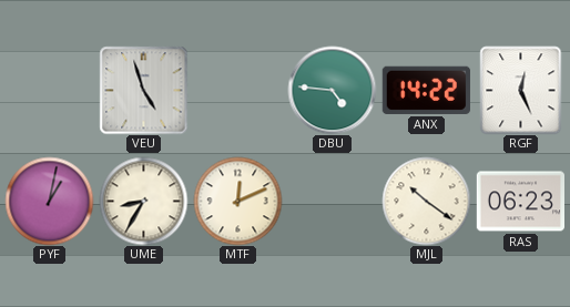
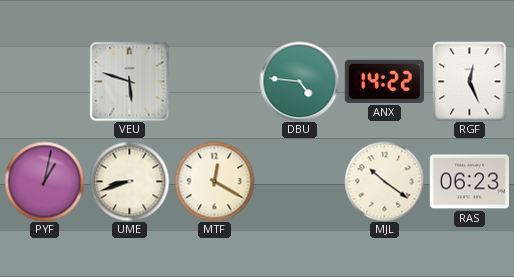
VEU: 4:57 -> 5:48
UME: 8:35 -> 8:42
MTF: 12:11 -> 12:20
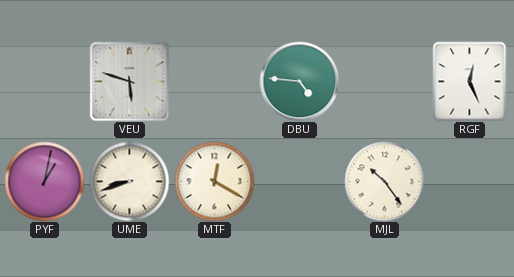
ANX: 14:22 -> none
MJL: 10:21 -> 10:24
RAS: 06:23 -> none
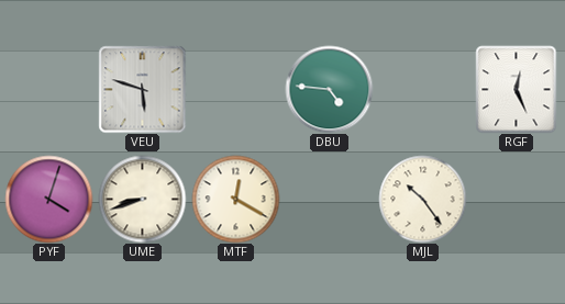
PYF: 1:02 -> 4:03
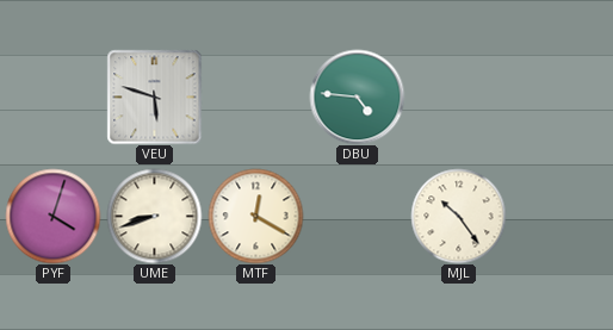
RGF: 12:26 -> none
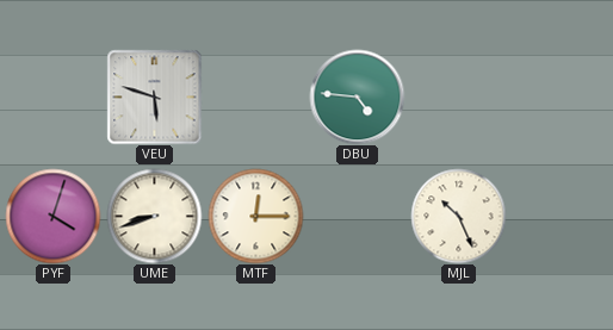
MTF: 12:20 -> 12:15
MJL: 10:24 -> 10:26
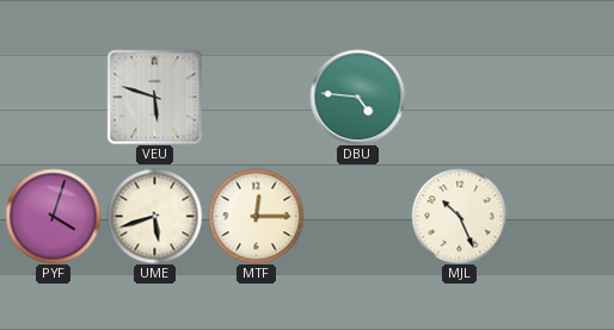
UME: 8:42 -> 5:42
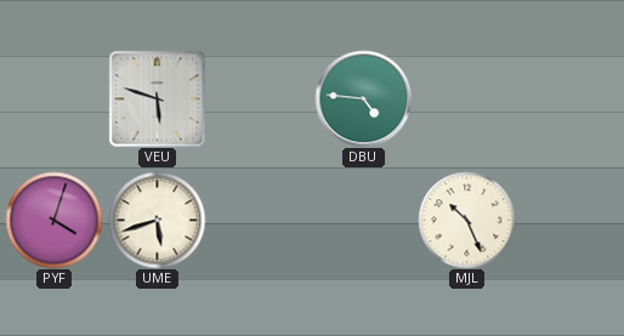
MTF: 12:15 -> none
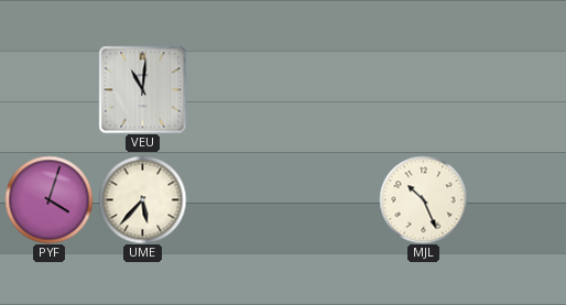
VEU: 5:48 -> 11:01
DBU: 4:46 -> none
UME: 5:42 -> 5:37
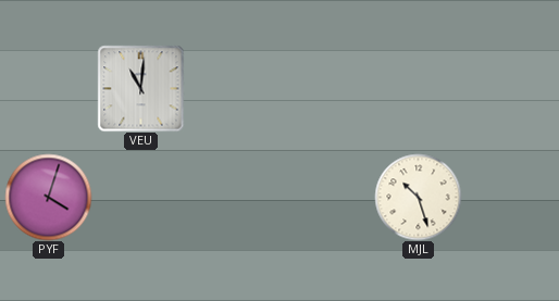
UME: 5:37 -> none
MJL: 10:26 -> 10:27
